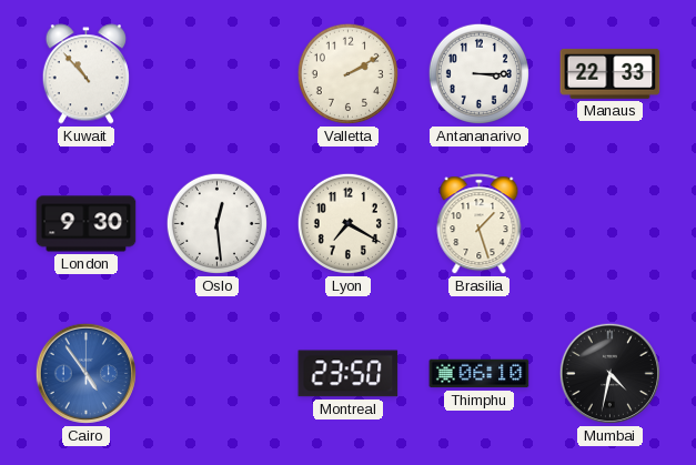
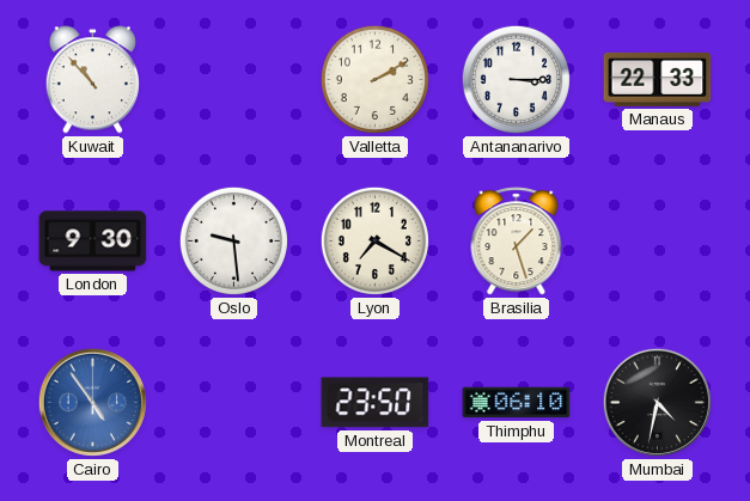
Oslo: 12:29 -> 9:29
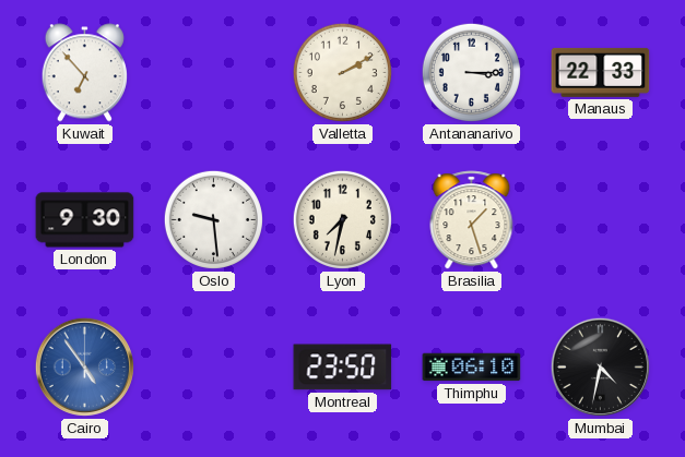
Kuwait: 10:53 -> 6:53
Lyon: 7:20 -> 7:32
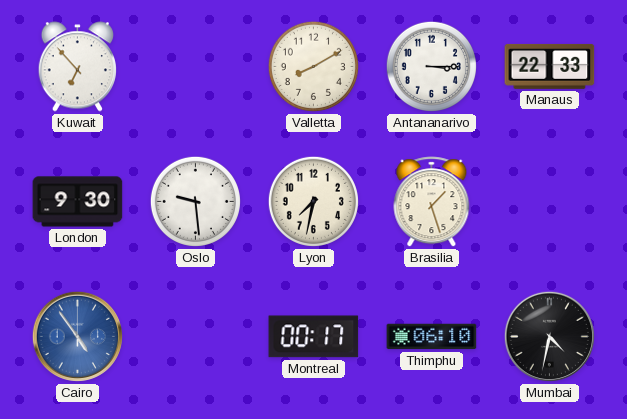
Valletta: 2:10 -> 8:10
Montreal: 23:50 -> 00:17
